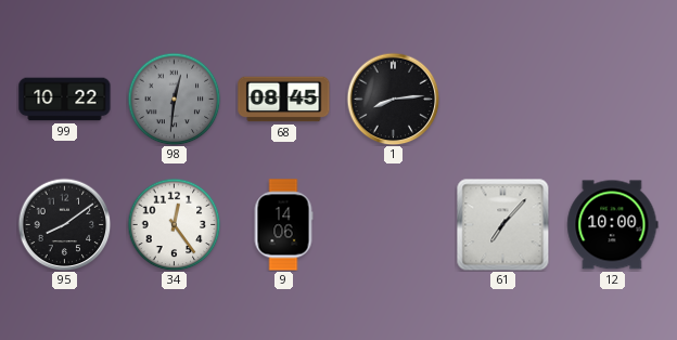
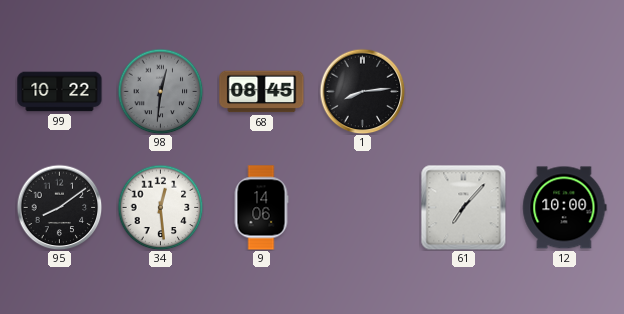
34: 12:24 -> 12:29
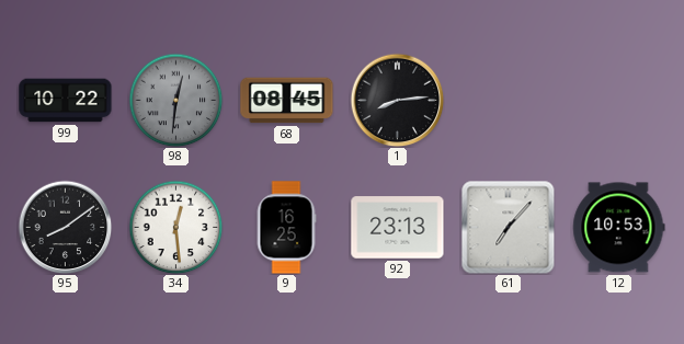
9: 14:06 -> 16:25
92: none -> 23:13
12: 10:00 -> 10:53
